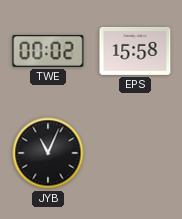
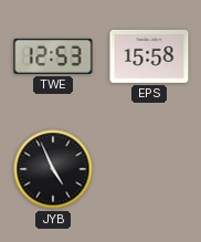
TWE: 00:02 -> 12:53
JYB: 11:04 -> 4:56
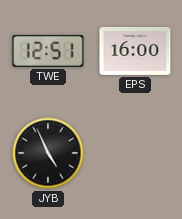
TWE: 12:53 -> 12:51
EPS: 15:58 -> 16:00
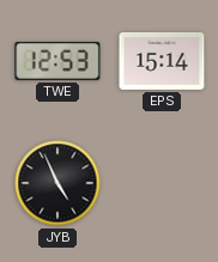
TWE: 12:51 -> 12:53
EPS: 16:00 -> 15:14
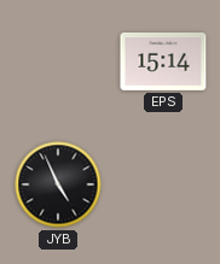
TWE: 12:53 -> none
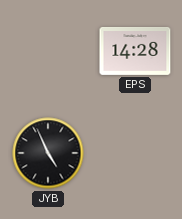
EPS: 15:14 -> 14:28
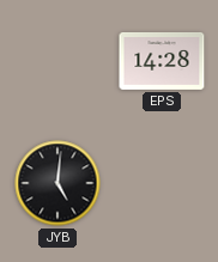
JYB: 4:56 -> 5:01
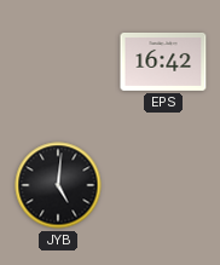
EPS: 14:28 -> 16:42
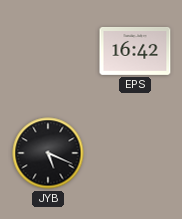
JYB: 5:01 -> 5:19
